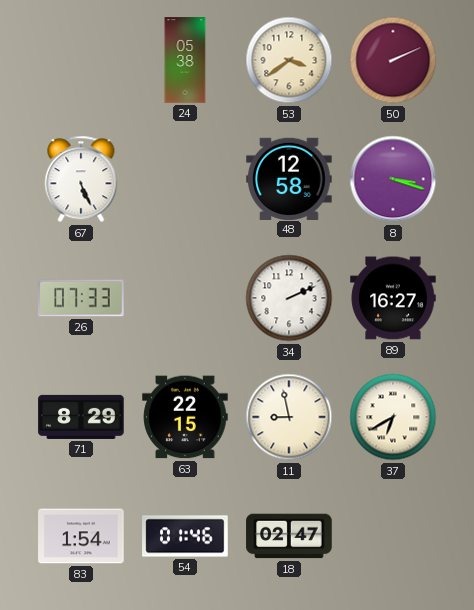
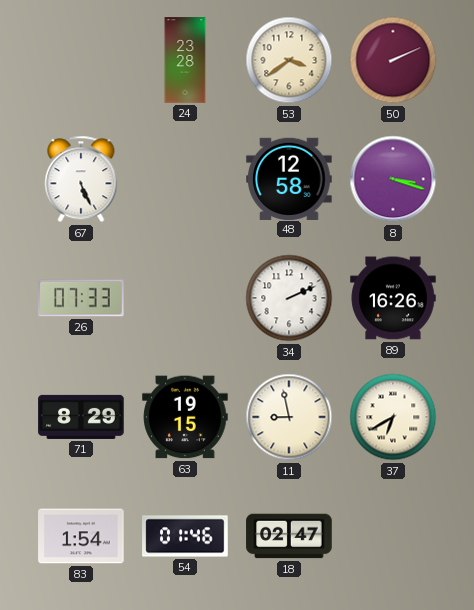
24: 05:38 -> 23:28
89: 16:27 -> 16:26
63: 22:15 -> 19:15
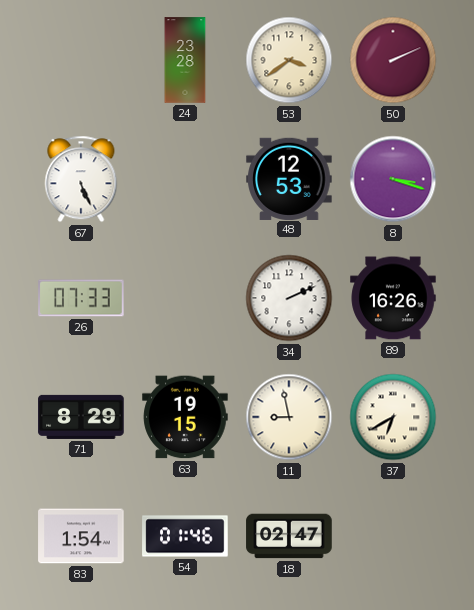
48: 12:58 -> 12:53
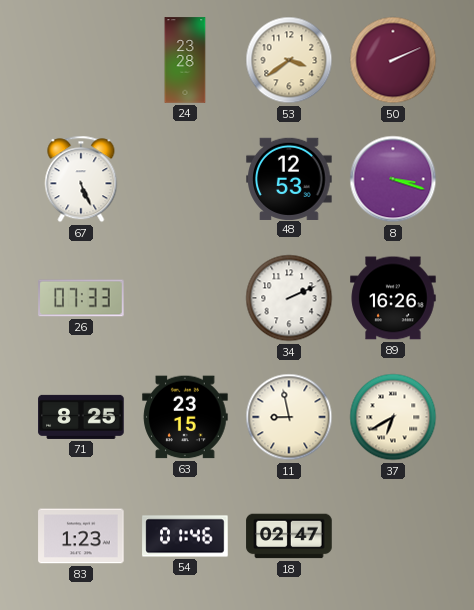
71: 8:29 -> 8:25
63: 19:15 -> 23:15
83: 1:54 -> 1:23
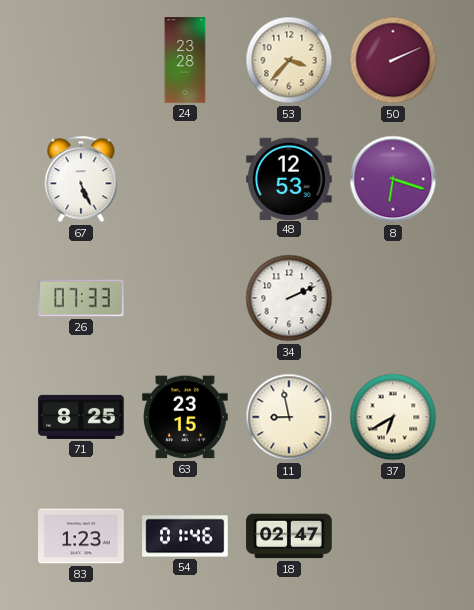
53: 3:39 -> 3:37
8: 3:18 -> 6:18
89: 16:26 -> none
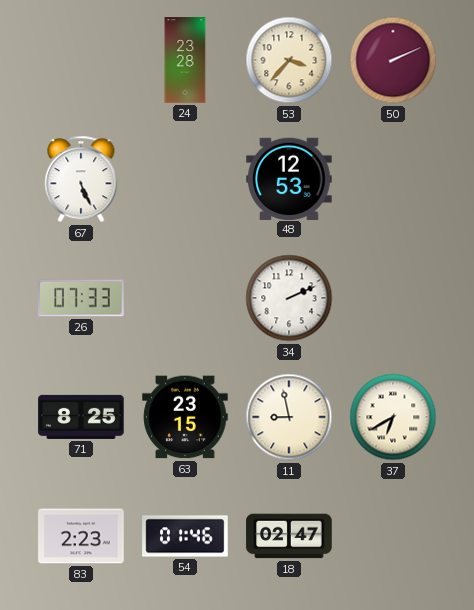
8: 6:18 -> none
83: 1:23 -> 2:23
